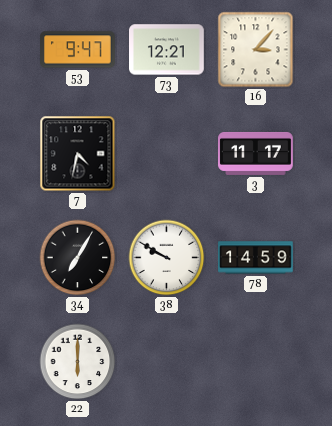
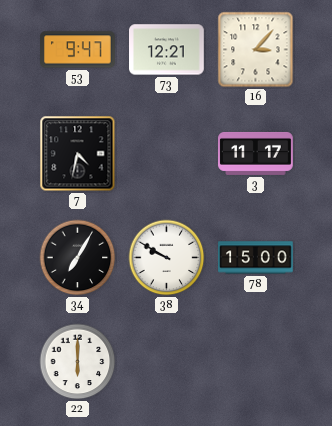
78: 14:59 -> 15:00
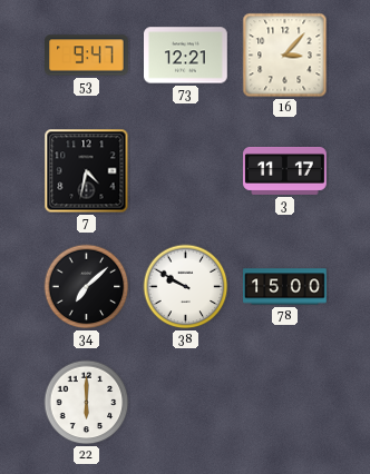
34: 7:05 -> 7:08
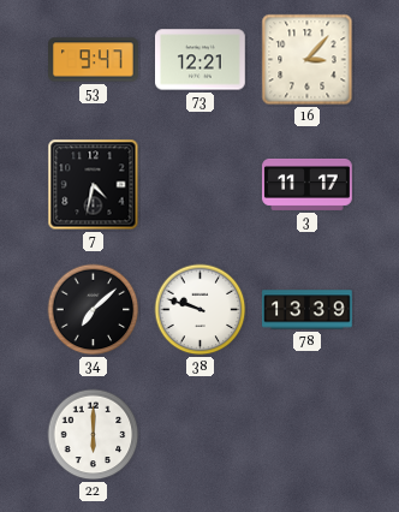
38: 9:50 -> 9:48
78: 15:00 -> 13:39
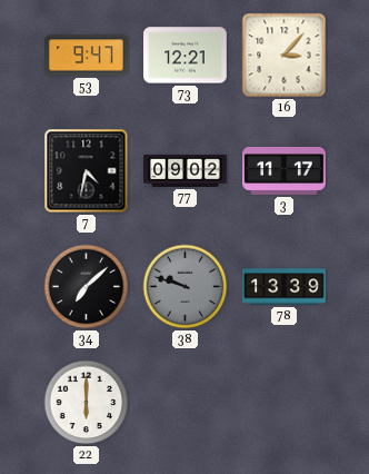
77: none -> 09:02
38 dial: white -> grey
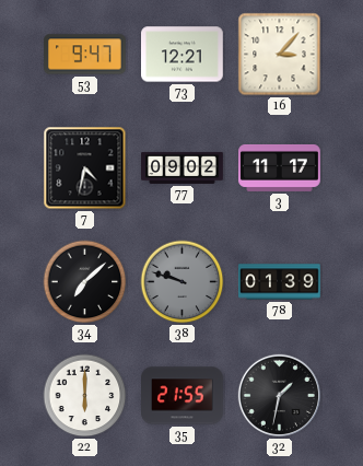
78: 13:39 -> 01:39
35: none -> 21:55
32: none -> 1:32
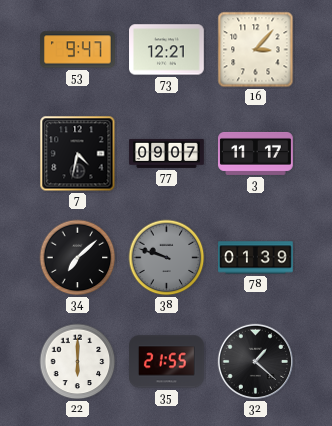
77: 09:02 -> 09:07
32: 1:32 -> 1:22
